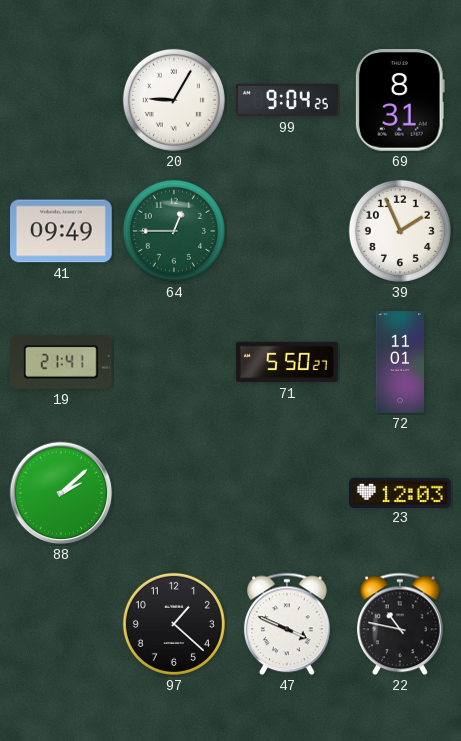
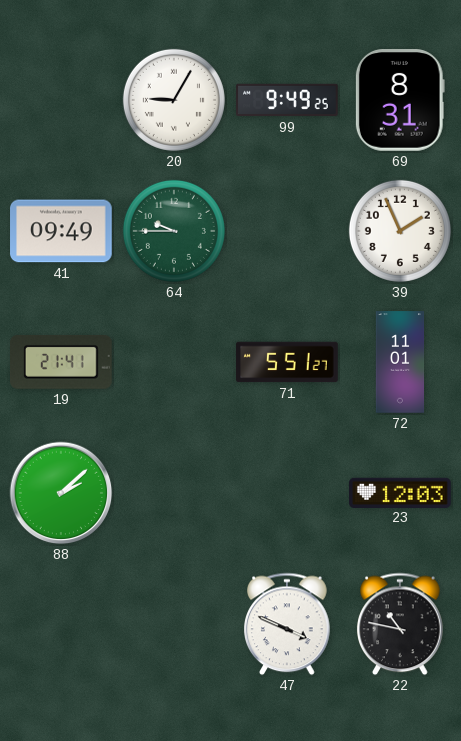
99: 9:04 -> 9:49
64: 12:45 -> 9:45
71: 5:50 -> 5:51
97: 1:22 -> none
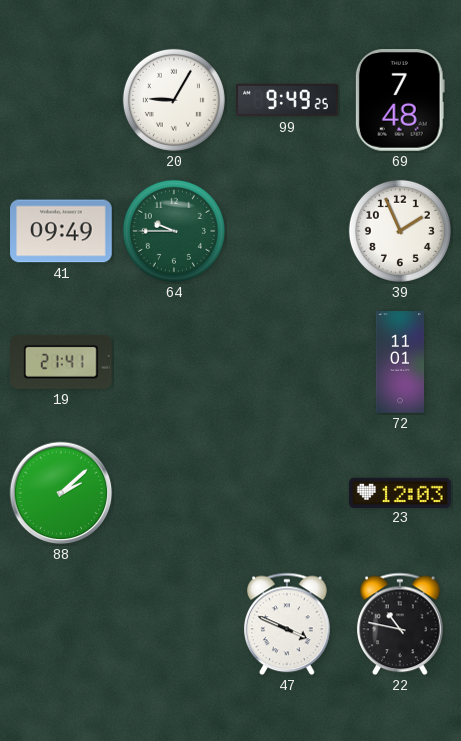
69: 8:31 -> 7:48
71: 5:51 -> none
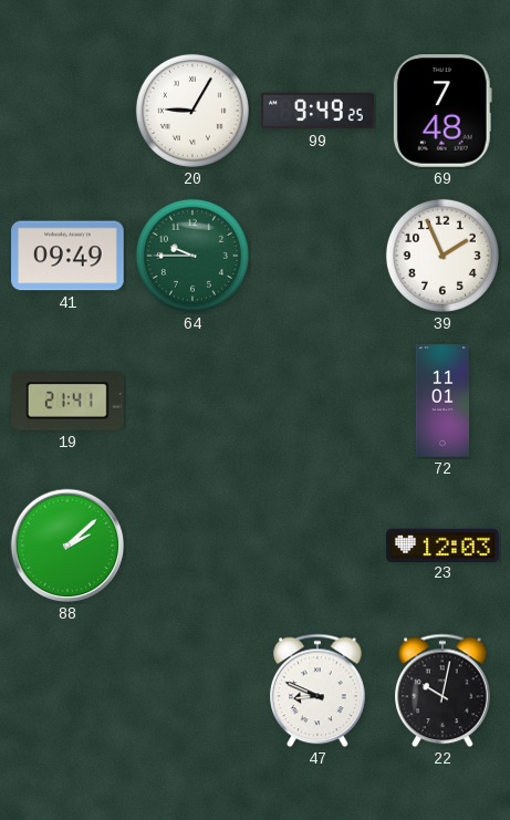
47: 3:49 -> 8:49
22: 10:47 -> 10:02
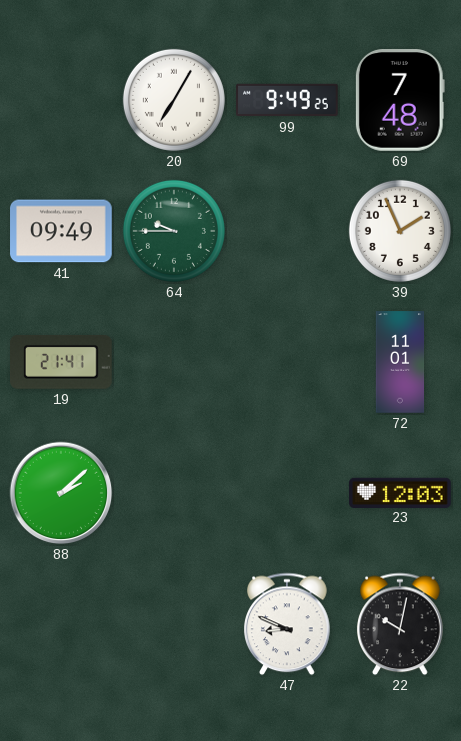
20: 9:05 -> 7:05
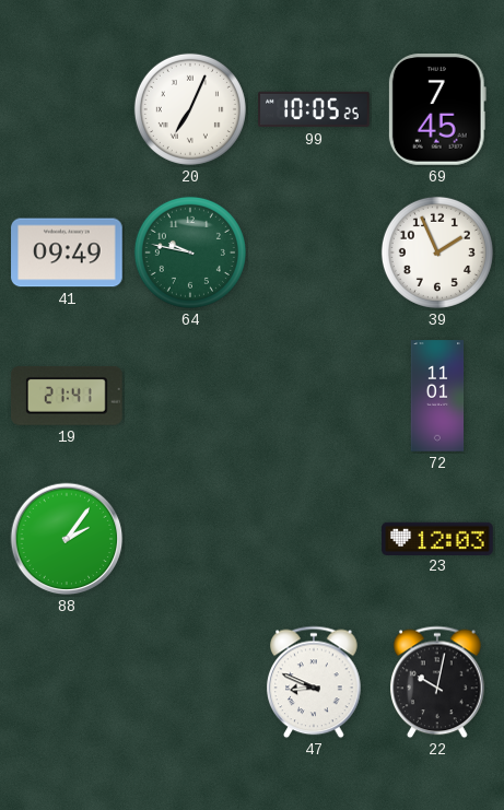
20: 7:05 -> 7:04
99: 9:49 -> 10:05
69: 7:48 -> 7:45
64: 9:45 -> 9:47
88: 2:08 -> 2:06
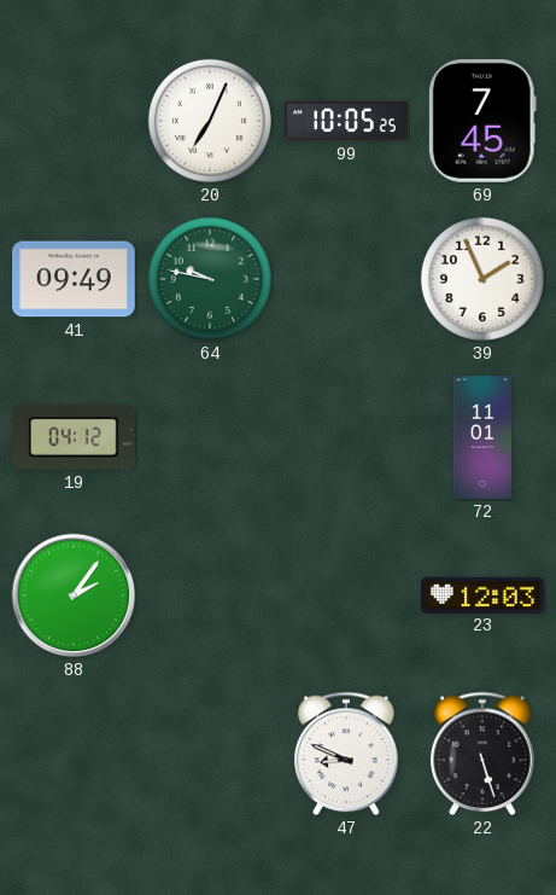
19: 21:41 -> 04:12
22: 10:02 -> 5:27
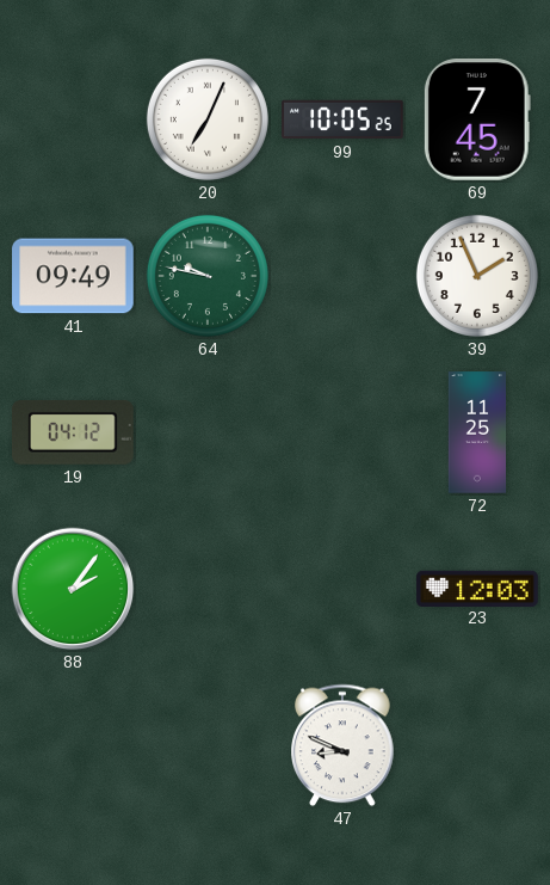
72: 11:01 -> 11:25
22: 5:27 -> none
